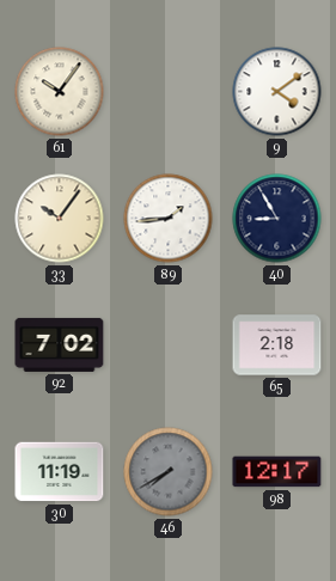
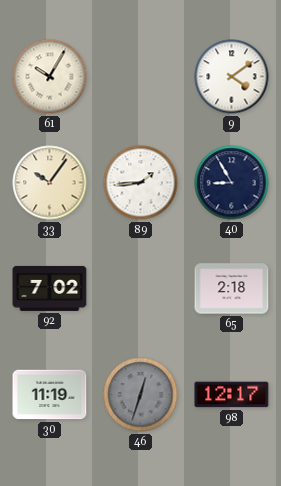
61: 10:06 -> 10:05
46: 7:40 -> 12:33
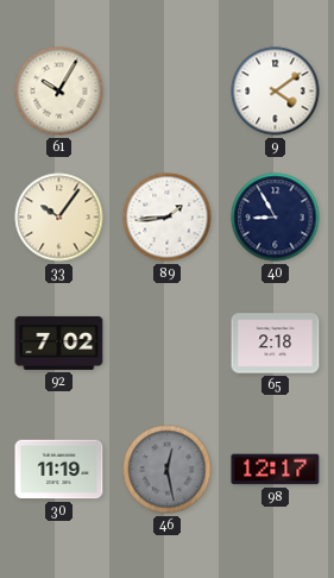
46: 12:33 -> 12:28
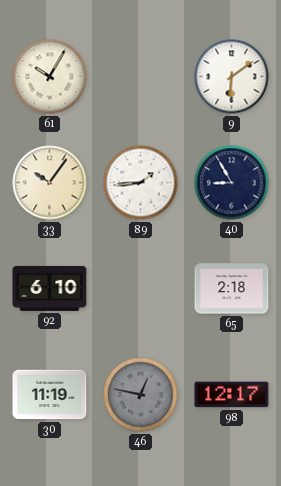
9: 4:09 -> 6:09
92: 7:02 -> 6:10
46: 12:28 -> 12:47
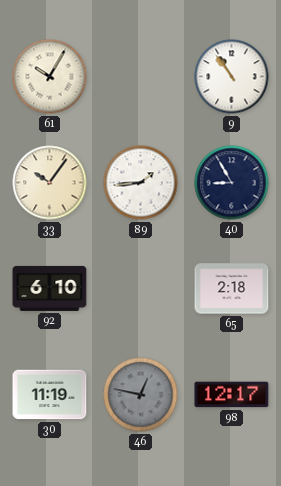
9: 6:09 -> 10:54
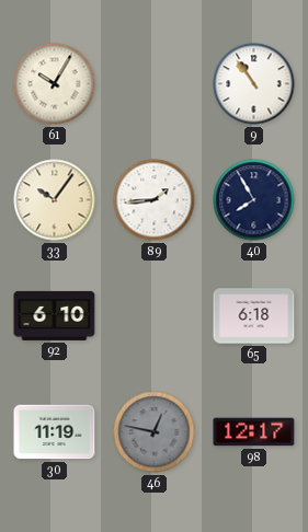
40: 8:55 -> 7:55
65: 2:18 -> 6:18
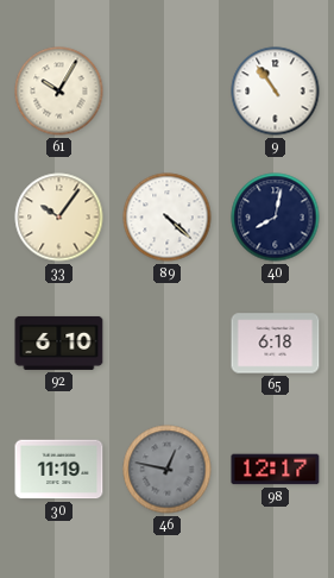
89: 1:44 -> 4:22
40: 7:55 -> 8:02
